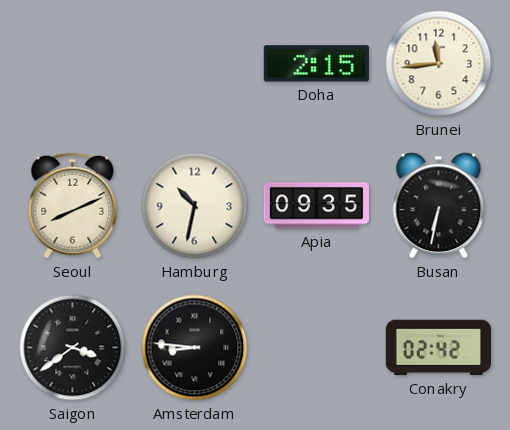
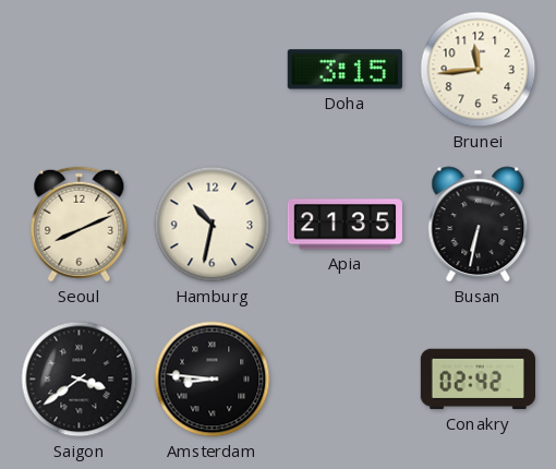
Doha: 2:15 -> 3:15
Apia: 09:35 -> 21:35
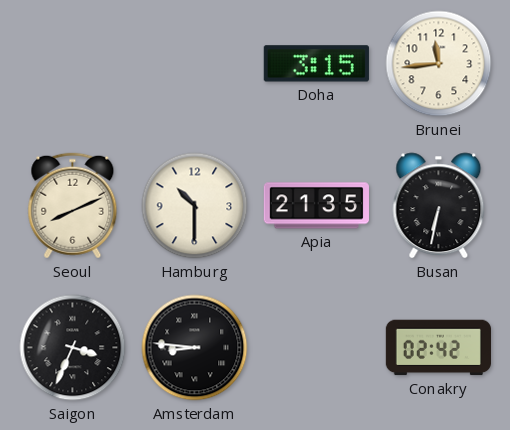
Hamburg: 10:32 -> 10:30
Saigon: 3:39 -> 3:34
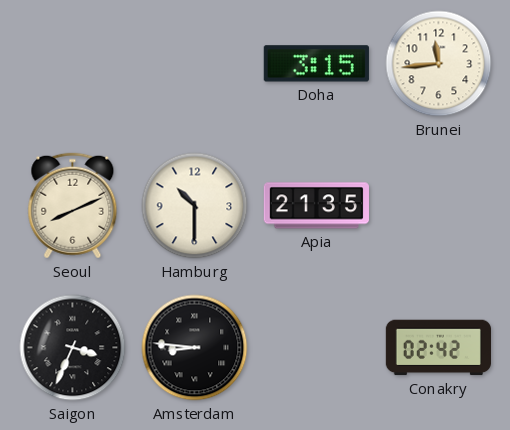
Busan: 6:32 -> none
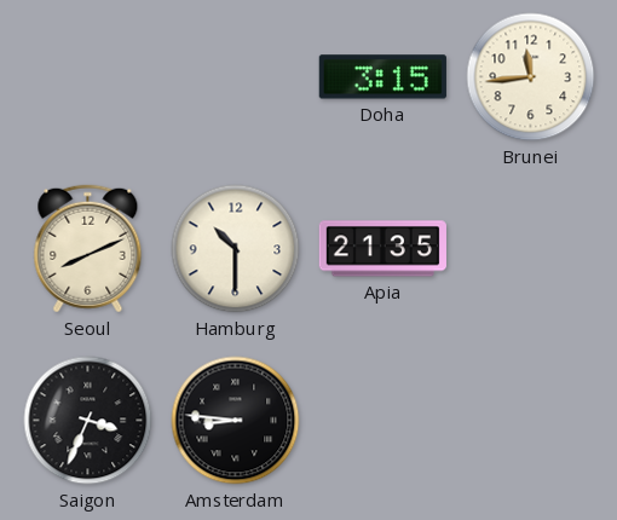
Conakry: 02:42 -> none
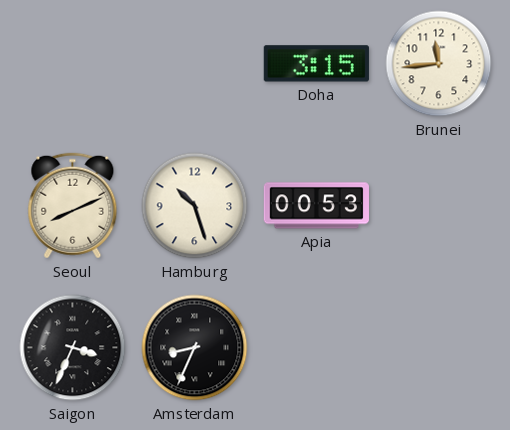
Hamburg: 10:30 -> 10:27
Apia: 21:35 -> 00:53
Amsterdam: 8:46 -> 8:34
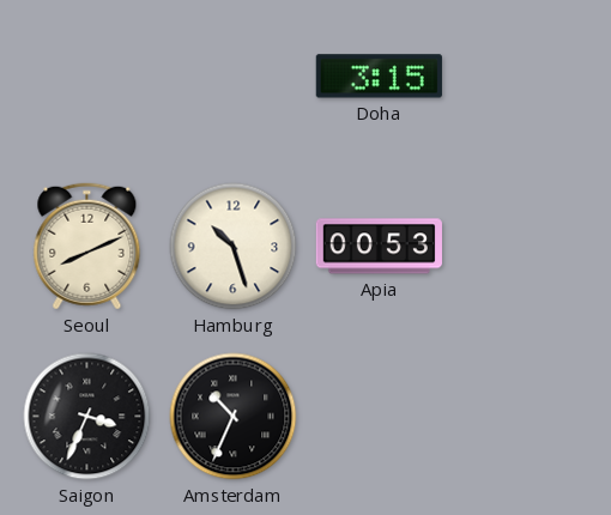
Brunei: 11:44 -> none
Amsterdam: 8:34 -> 10:34
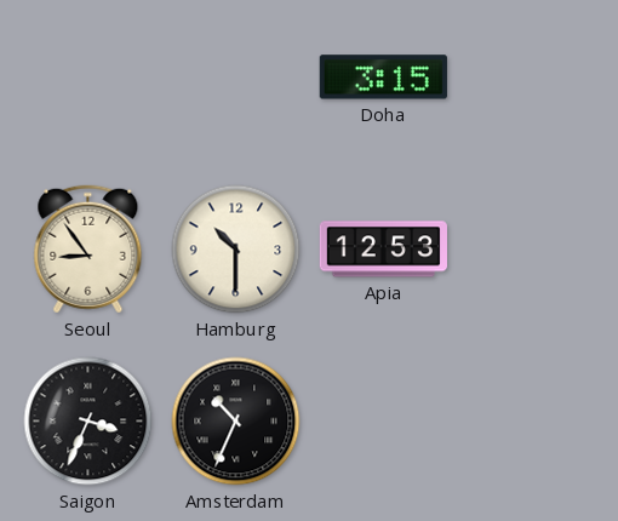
Seoul: 8:11 -> 8:54
Hamburg: 10:27 -> 10:30
Apia: 00:53 -> 12:53
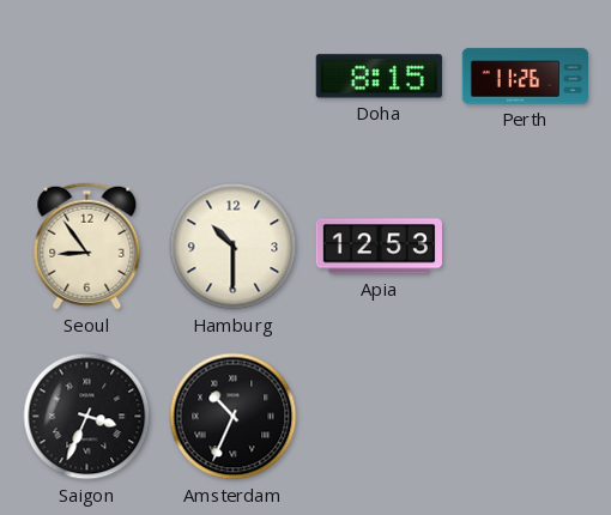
Doha: 3:15 -> 8:15
Perth: none -> 11:26
